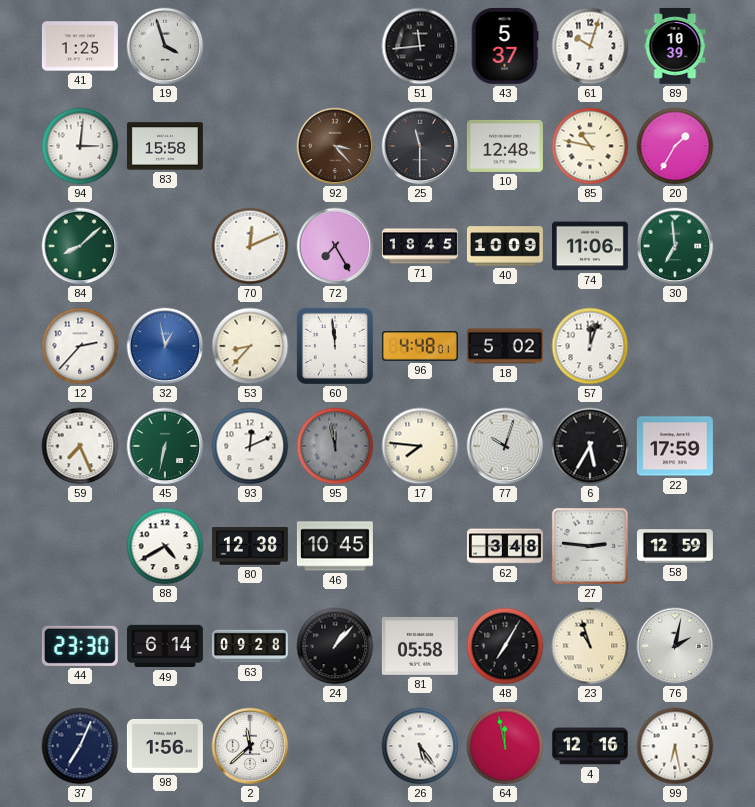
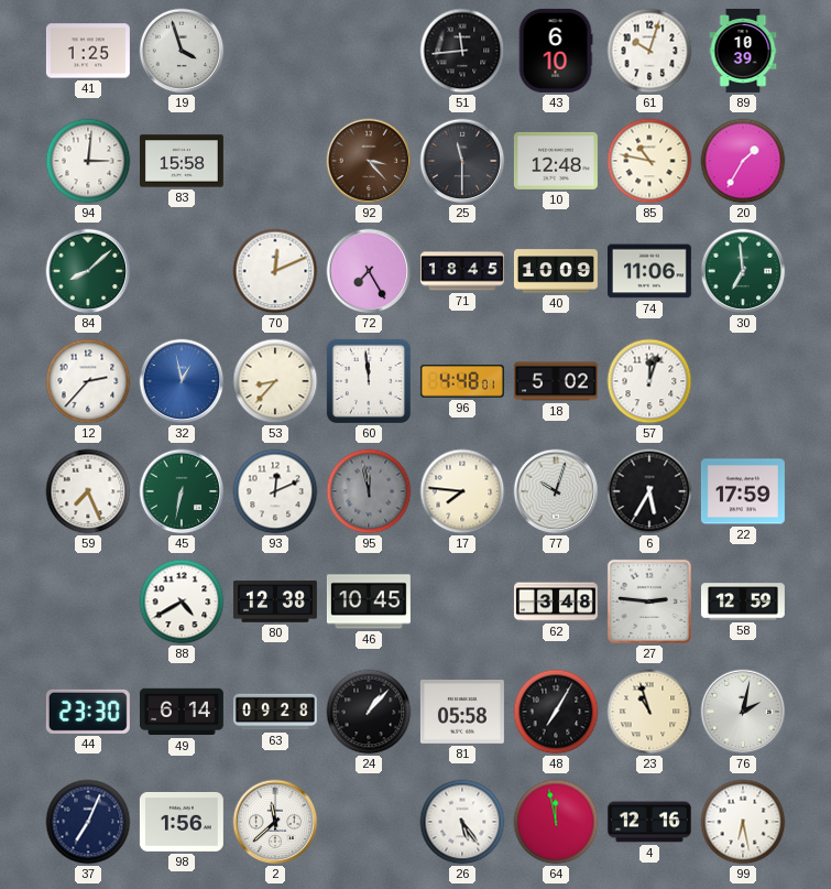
43: 5:37 -> 6:10
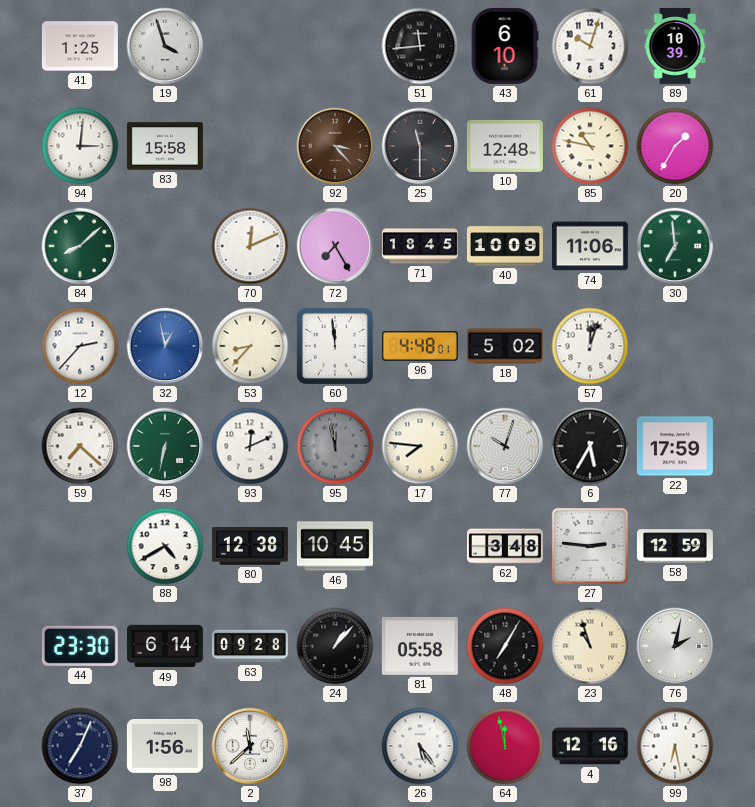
59: 7:26 -> 7:22
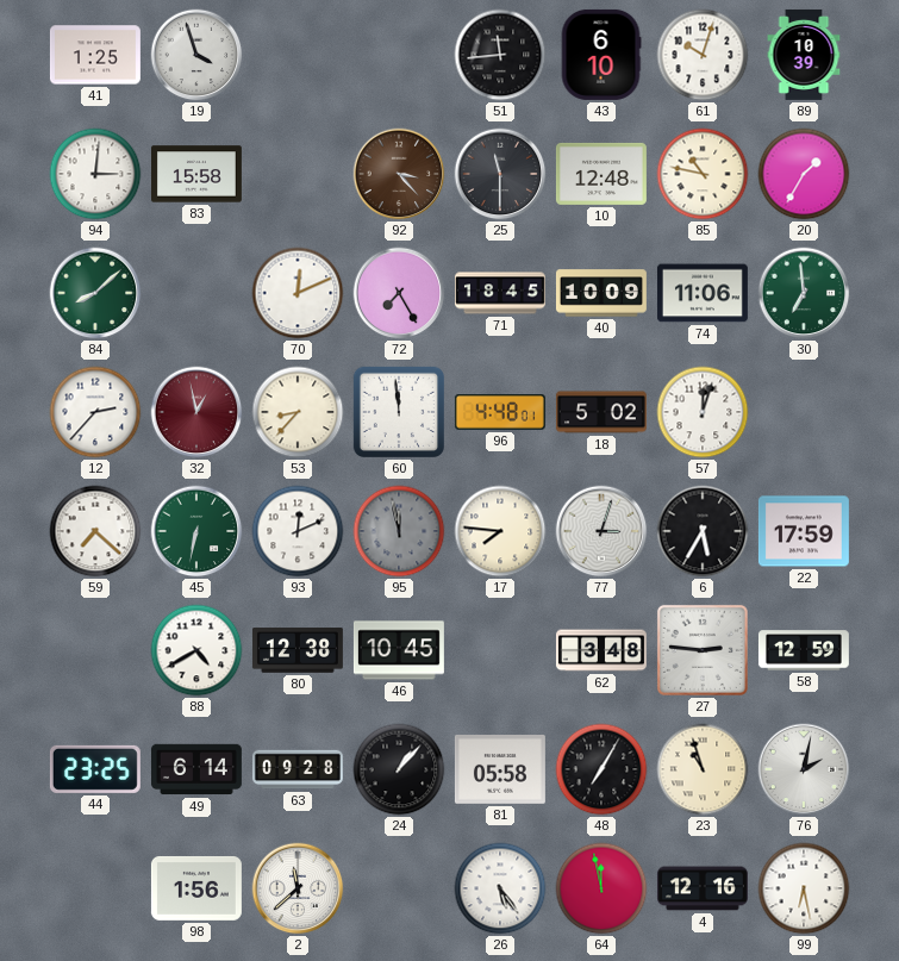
32 dial: blue -> burgundy
77: 10:03 -> 3:03
44: 23:30 -> 23:25
37: 7:04 -> none
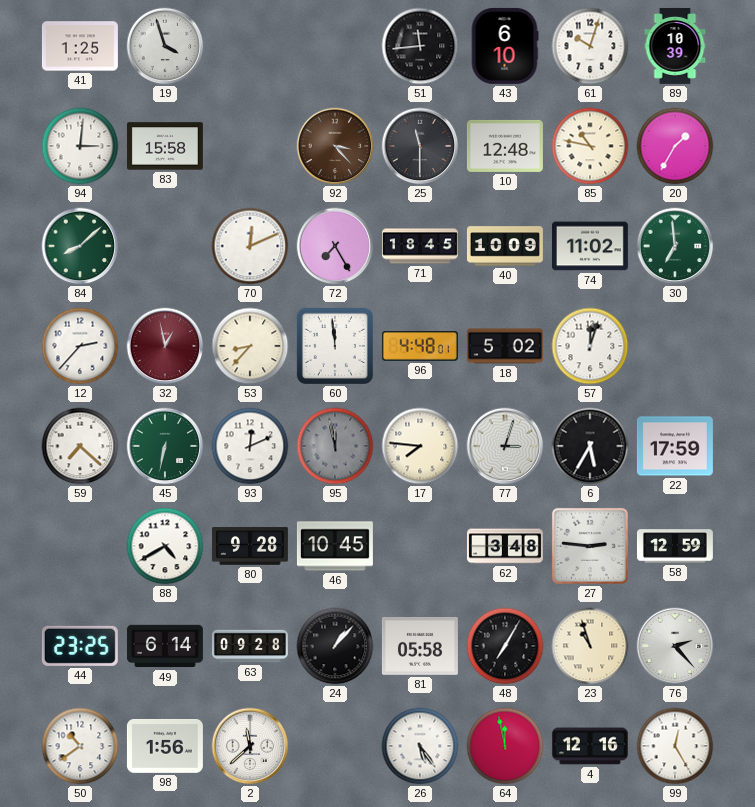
74: 11:06 -> 11:02
80: 12:38 -> 9:28
76: 2:02 -> 2:23
50: none -> 10:39
99: 6:28 -> 12:25
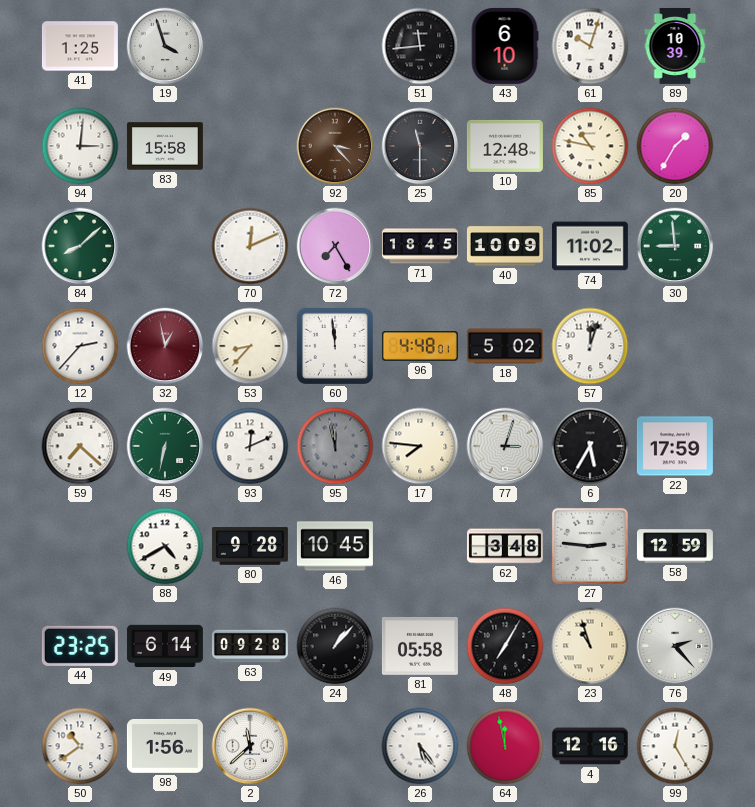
30: 6:59 -> 8:59
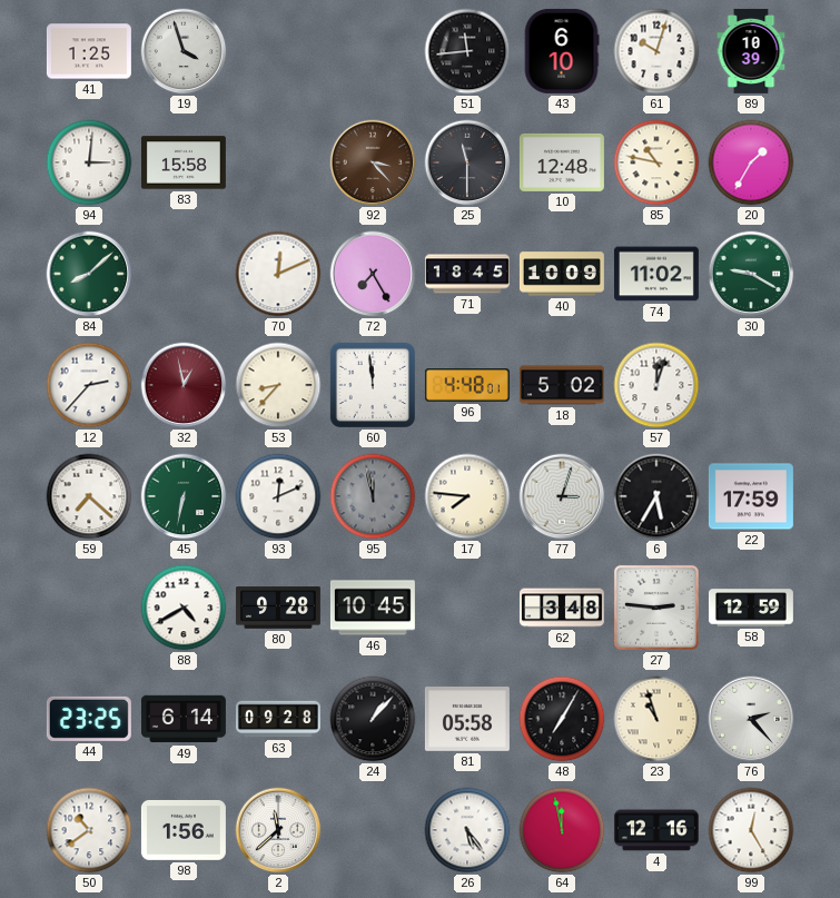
30: 8:59 -> 9:20
